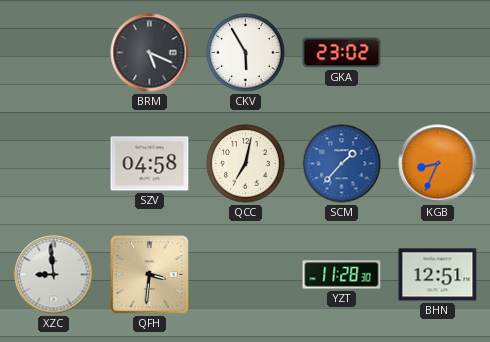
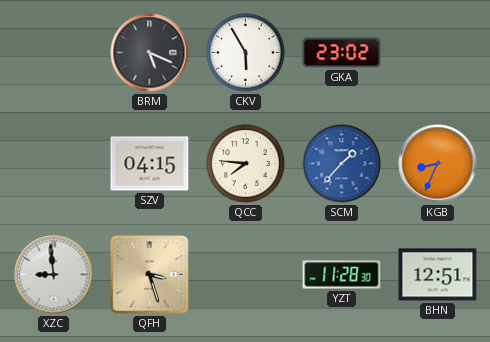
SZV: 04:58 -> 04:15
QCC: 7:02 -> 7:46
QFH: 3:31 -> 3:27
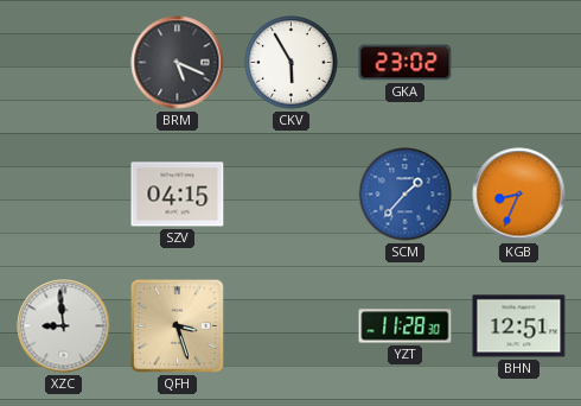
QCC: 7:46 -> none
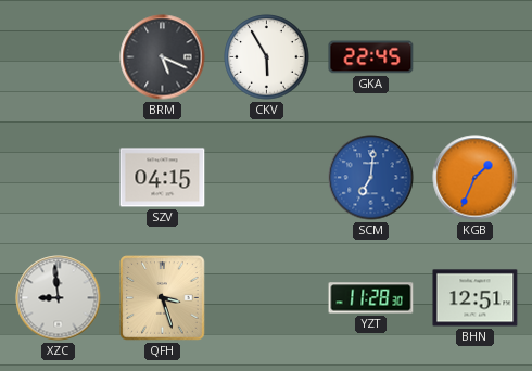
GKA: 23:02 -> 22:45
SCM: 1:37 -> 7:01
KGB: 8:34 -> 1:34
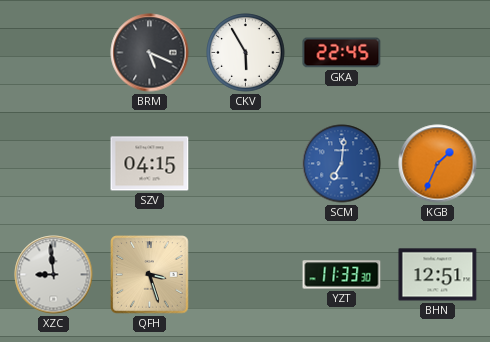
YZT: 11:28 -> 11:33
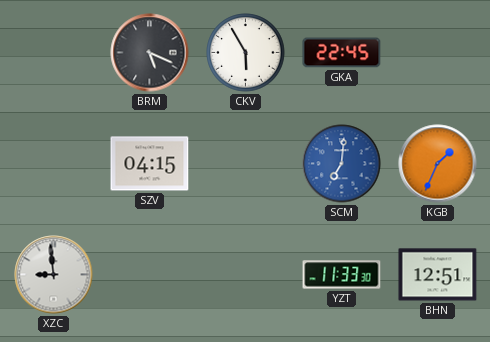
QFH: 3:27 -> none
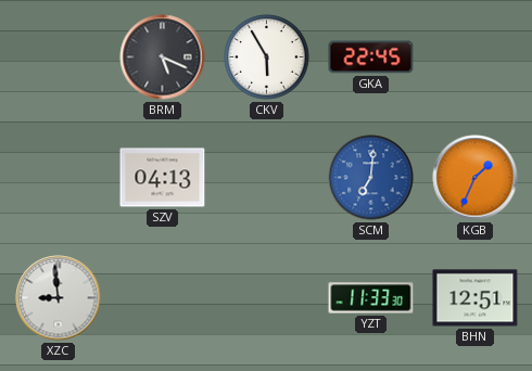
SZV: 04:15 -> 04:13
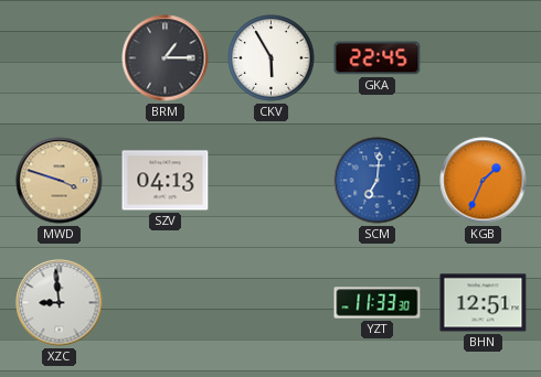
BRM: 5:19 -> 1:15
MWD: none -> 3:48
